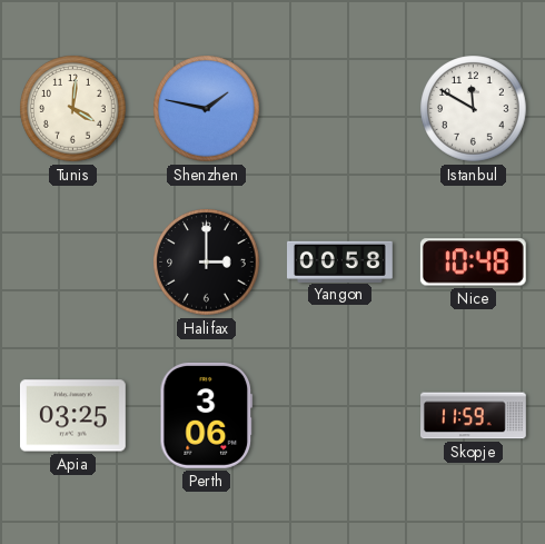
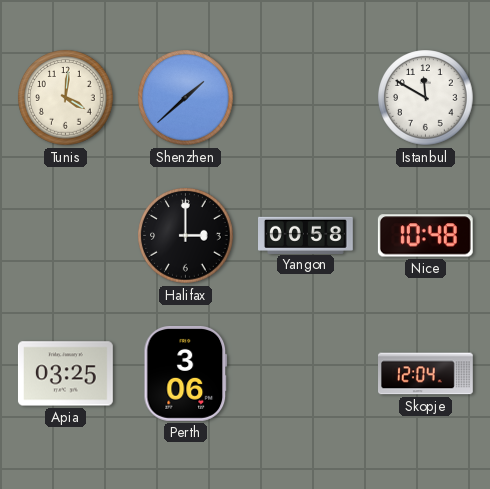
Shenzhen: 1:47 -> 1:38
Skopje: 11:59 -> 12:04
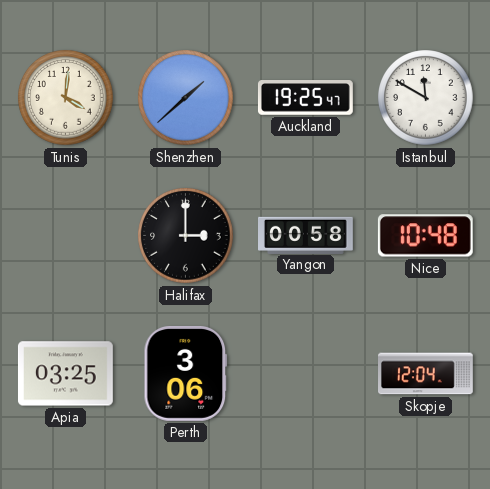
Auckland: none -> 19:25
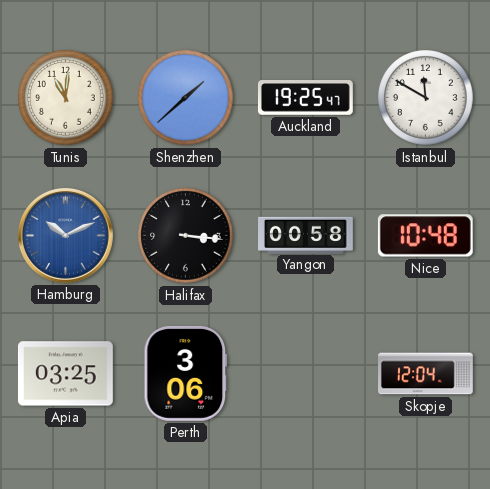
Tunis: 4:01 -> 11:01
Hamburg: none -> 10:11
Halifax: 3:00 -> 3:16
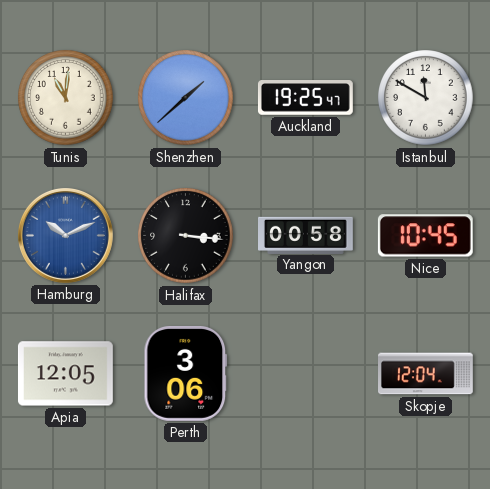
Nice: 10:48 -> 10:45
Apia: 03:25 -> 12:05
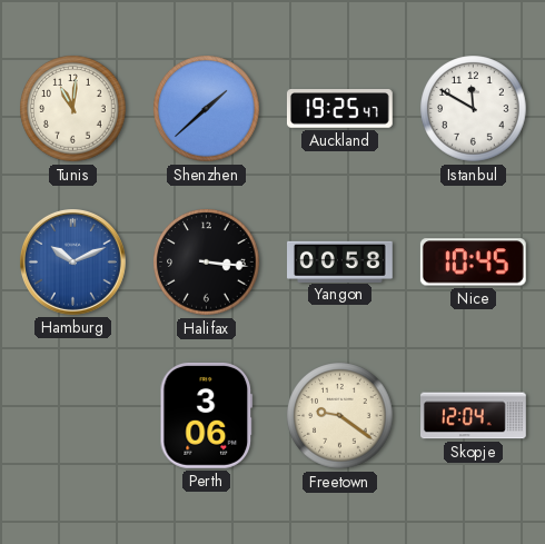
Apia: 12:05 -> none
Freetown: none -> 9:21
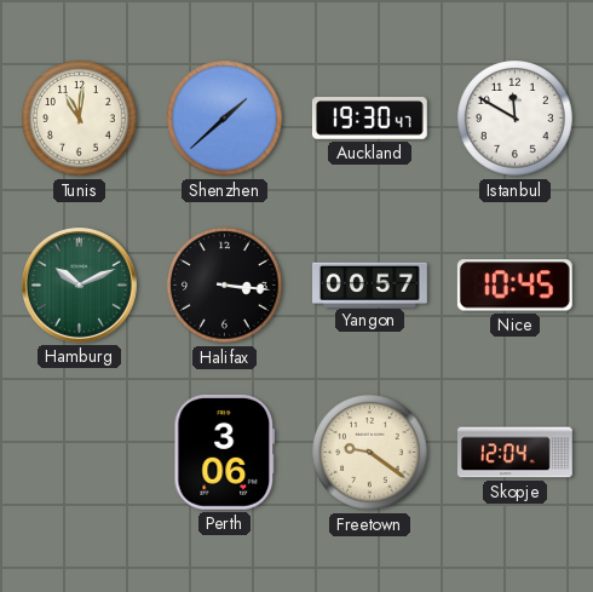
Auckland: 19:25 -> 19:30
Hamburg dial: blue -> green
Yangon: 00:58 -> 00:57
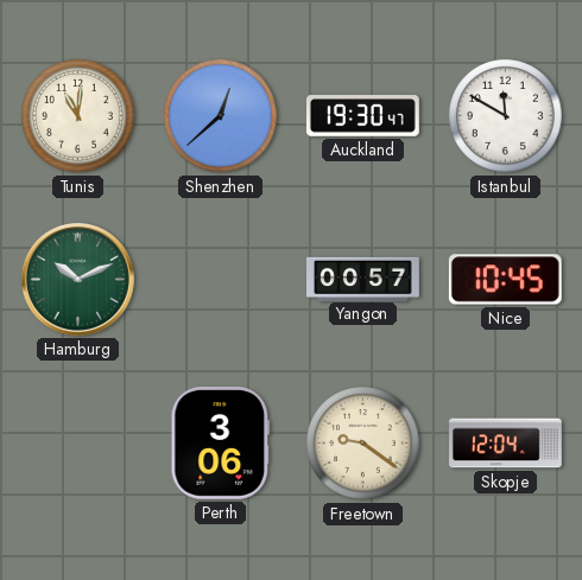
Shenzhen: 1:38 -> 12:38
Halifax: 3:16 -> none
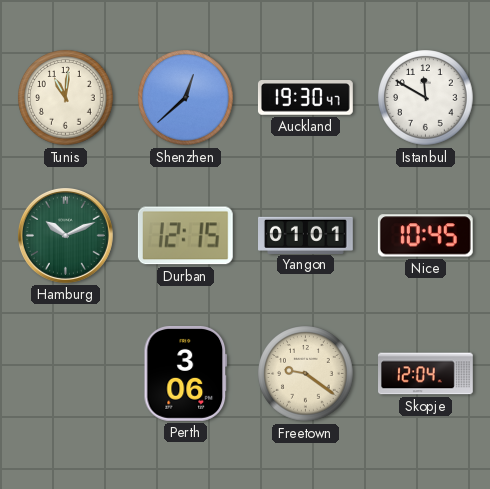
Durban: none -> 12:15
Yangon: 00:57 -> 01:01
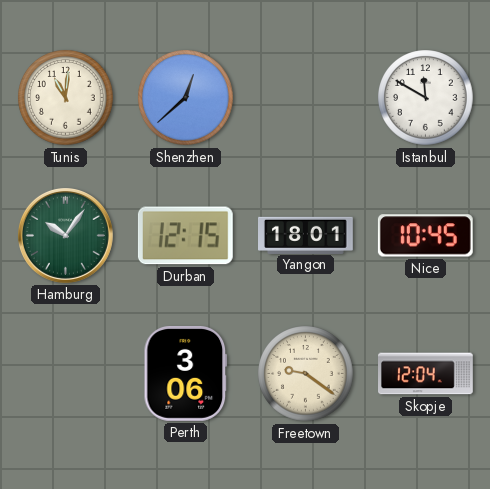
Auckland: 19:30 -> none
Hamburg: 10:11 -> 10:06
Yangon: 01:01 -> 18:01
